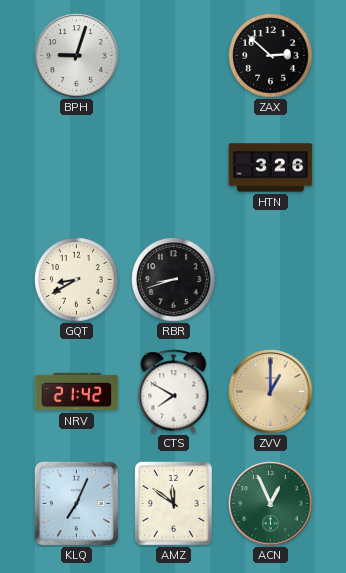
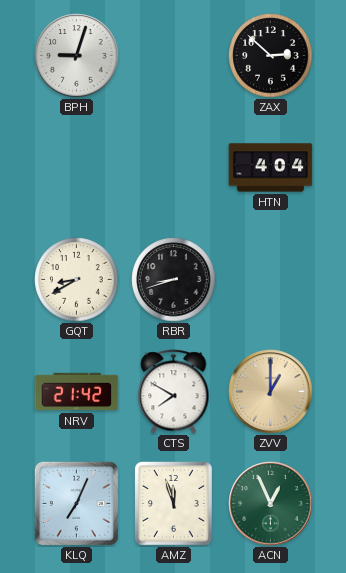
HTN: 3:26 -> 4:04
AMZ: 11:51 -> 11:57
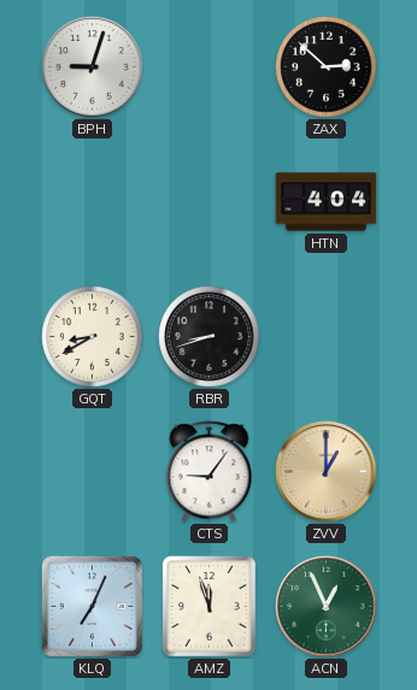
NRV: 21:42 -> none
CTS: 7:50 -> 9:06
